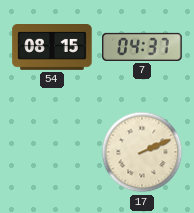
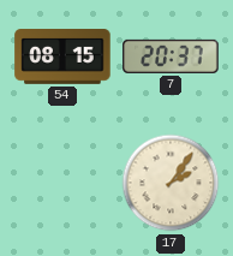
7: 04:37 -> 20:37
17: 2:11 -> 2:06
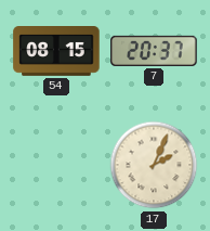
17: 2:06 -> 2:04
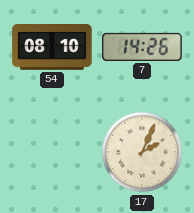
54: 08:15 -> 08:10
7: 20:37 -> 14:26
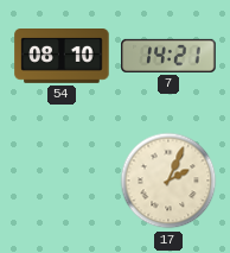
7: 14:26 -> 14:21
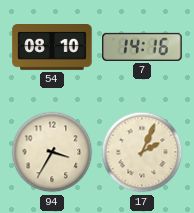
7: 14:21 -> 14:16
94: none -> 3:35
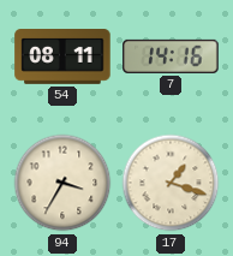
54: 08:10 -> 08:11
17: 2:04 -> 1:18
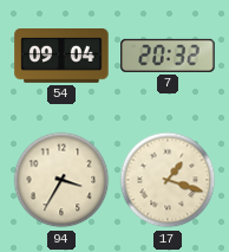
54: 08:11 -> 09:04
7: 14:16 -> 20:32
